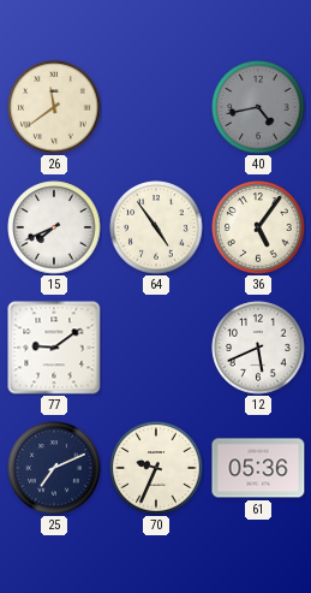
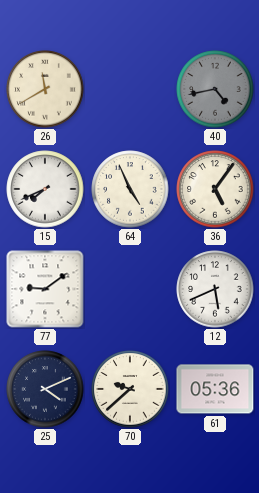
26: 11:39 -> 11:40
64: 4:54 -> 4:56
25: 7:11 -> 4:11
70: 9:34 -> 9:38
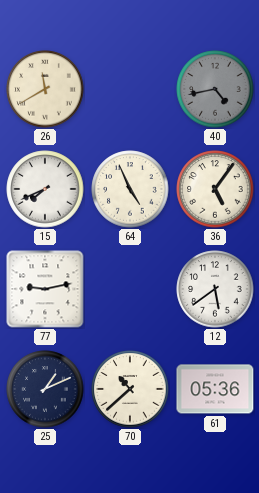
77: 9:09 -> 9:13
12: 5:41 -> 5:39
25: 4:11 -> 1:11
70: 9:38 -> 10:38
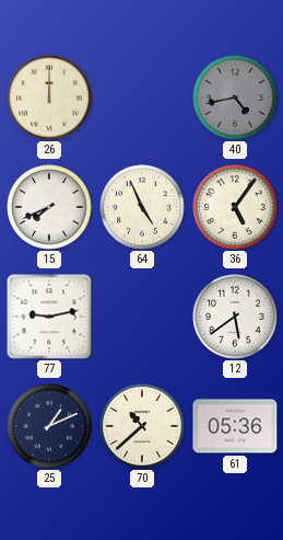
26: 11:40 -> 12:00
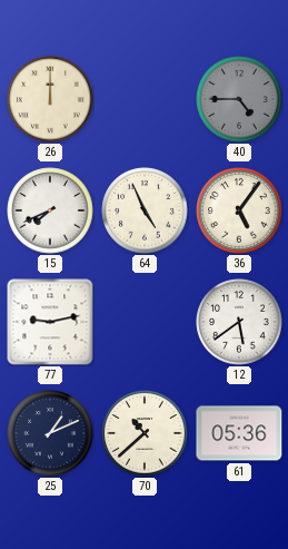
40: 4:43 -> 4:45
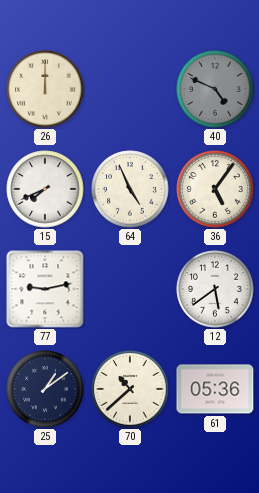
40: 4:45 -> 4:49
25: 1:11 -> 1:09
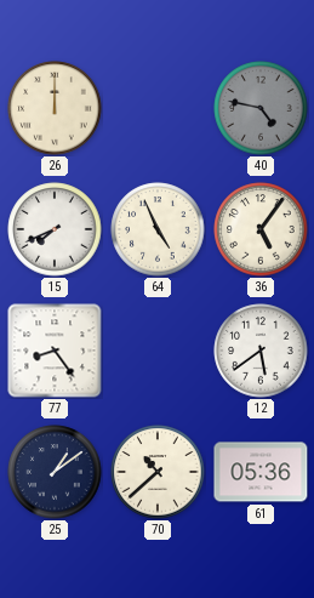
40: 4:49 -> 4:47
77: 9:13 -> 8:24
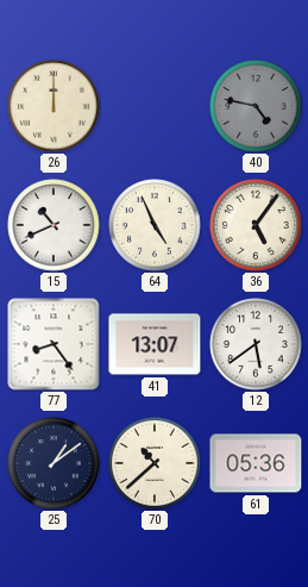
15: 7:41 -> 10:41
41: none -> 13:07
